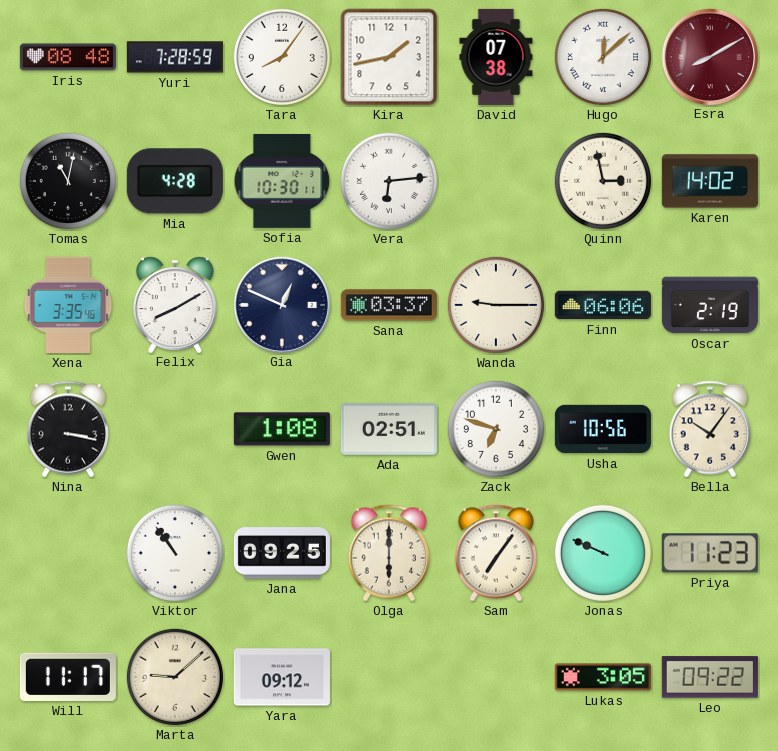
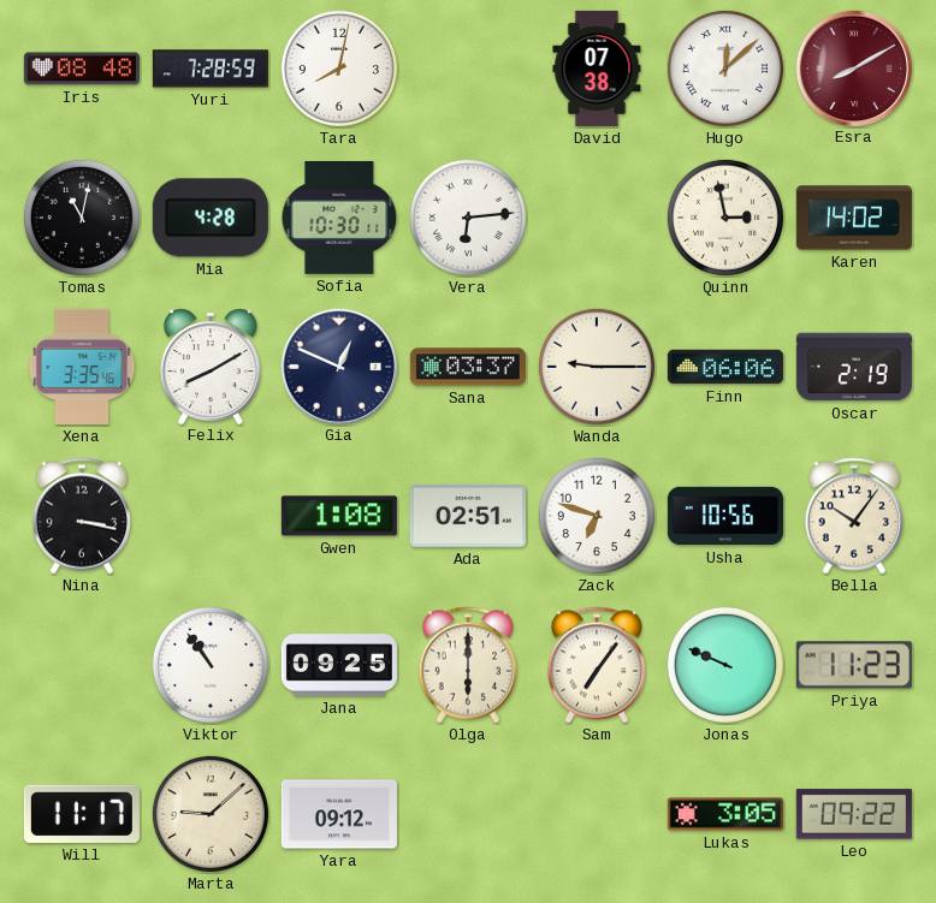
Tara: 8:06 -> 8:02
Kira: 1:43 -> none
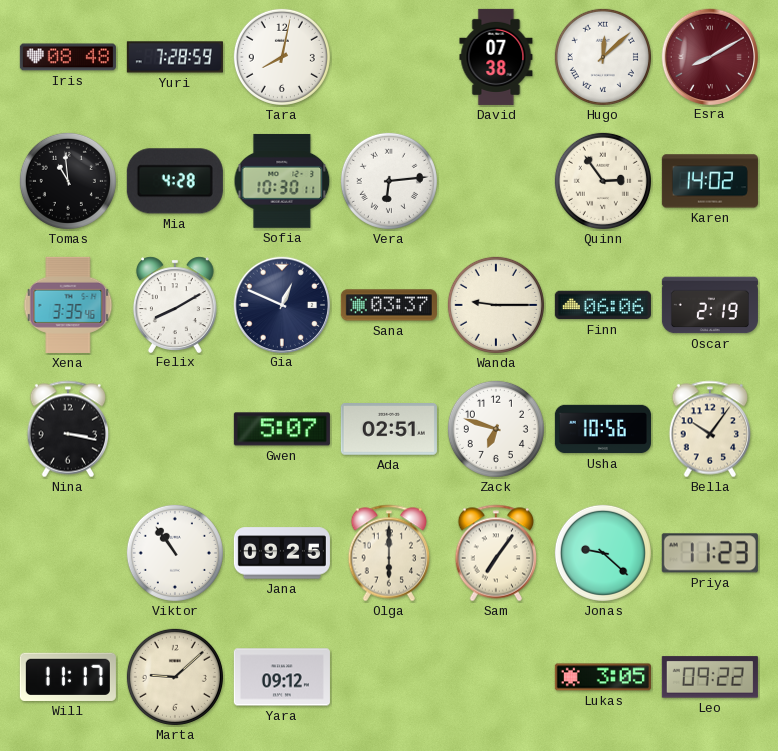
Tomas: 11:02 -> 10:59
Quinn: 2:58 -> 2:54
Gwen: 1:08 -> 5:07
Jonas: 9:49 -> 9:22
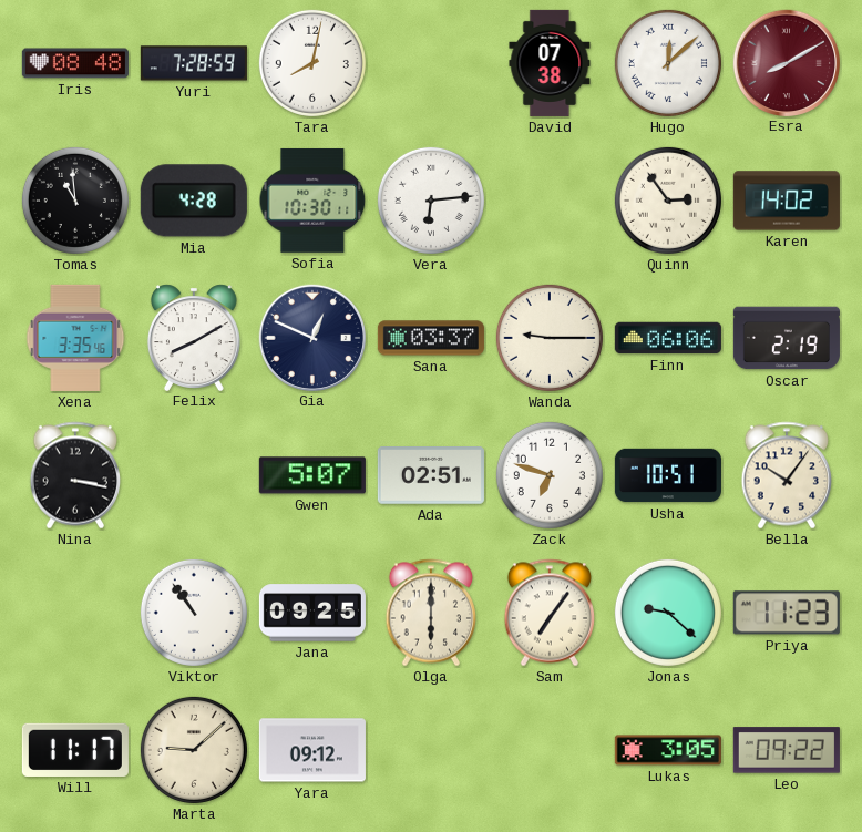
Usha: 10:56 -> 10:51
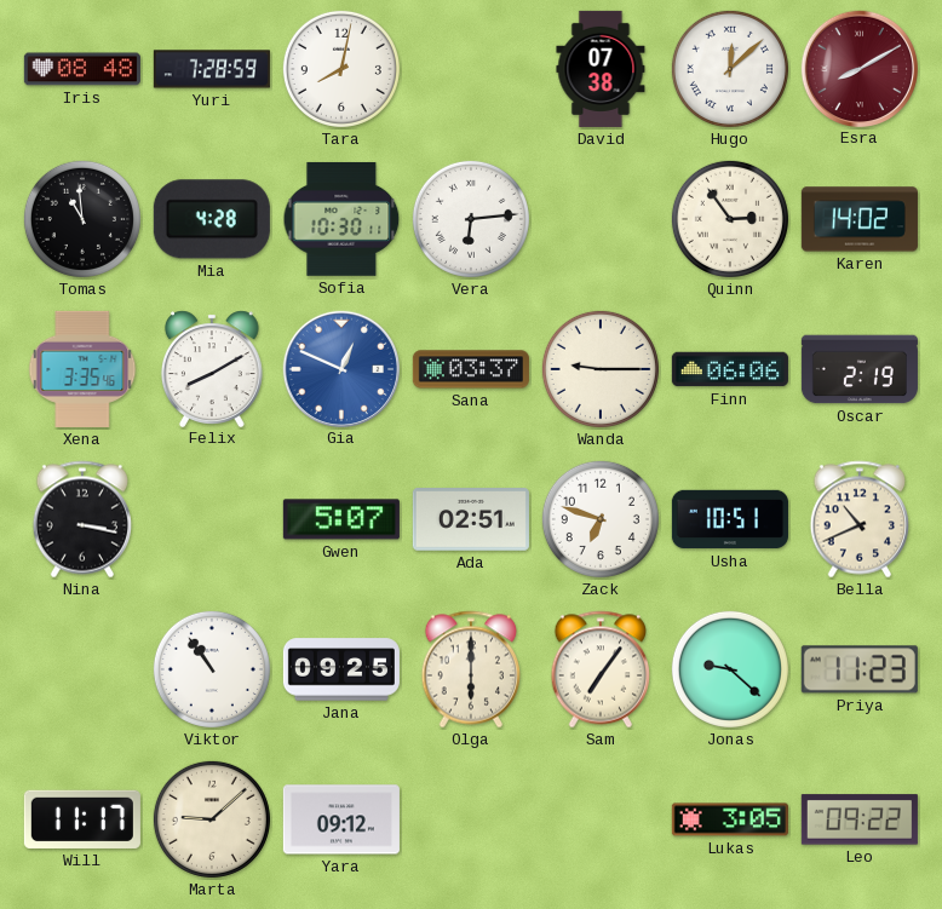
Gia dial: navy -> blue
Bella: 10:06 -> 10:41
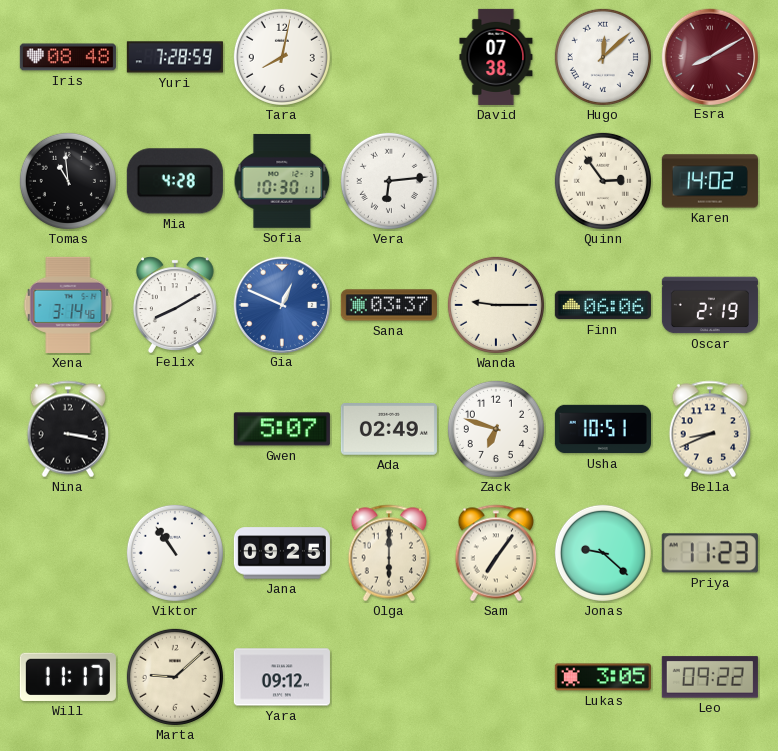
Xena: 3:35 -> 3:14
Ada: 02:51 -> 02:49
Bella: 10:41 -> 8:41
